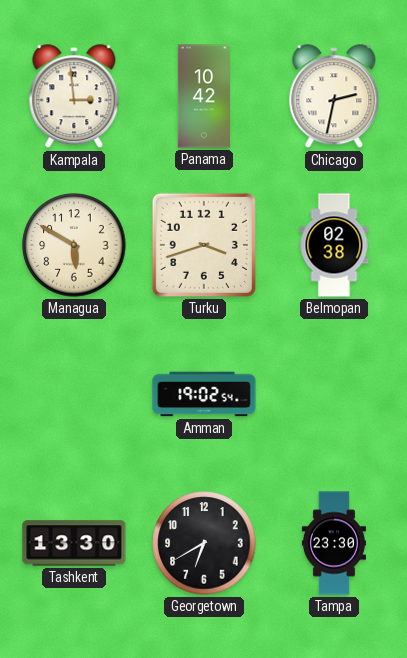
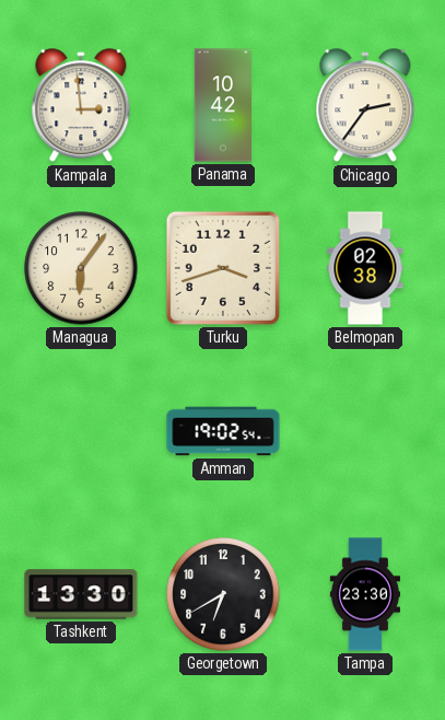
Chicago: 2:32 -> 2:36
Managua: 5:50 -> 6:06
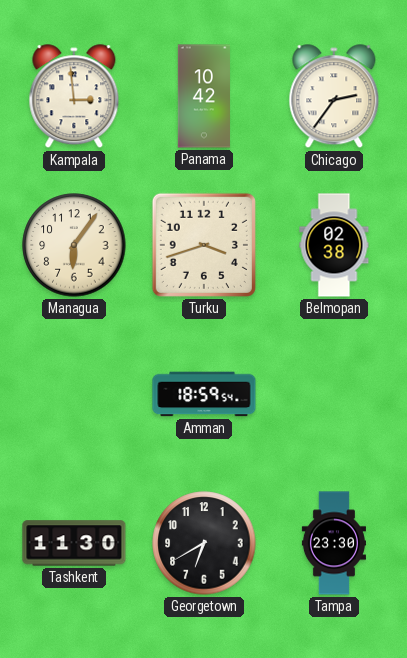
Amman: 19:02 -> 18:59
Tashkent: 13:30 -> 11:30
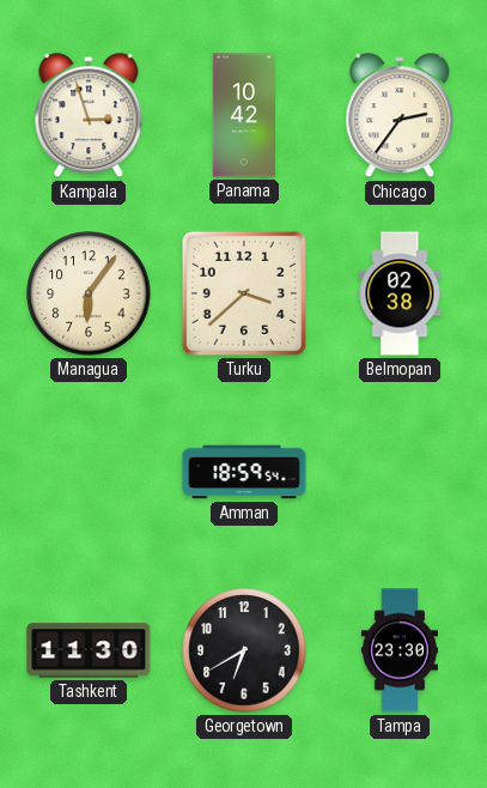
Kampala: 2:59 -> 2:57
Turku: 3:42 -> 3:38
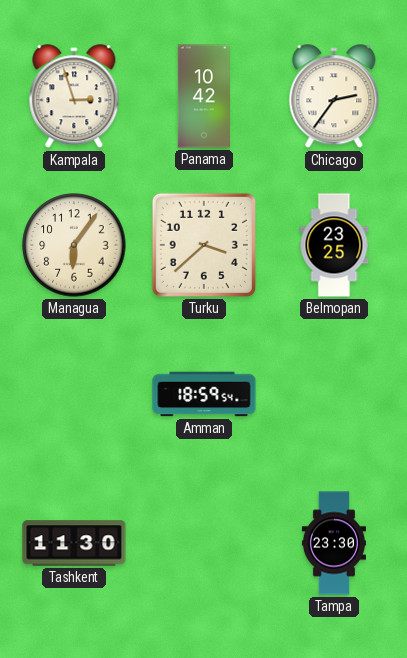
Belmopan: 02:38 -> 23:25
Georgetown: 6:40 -> none
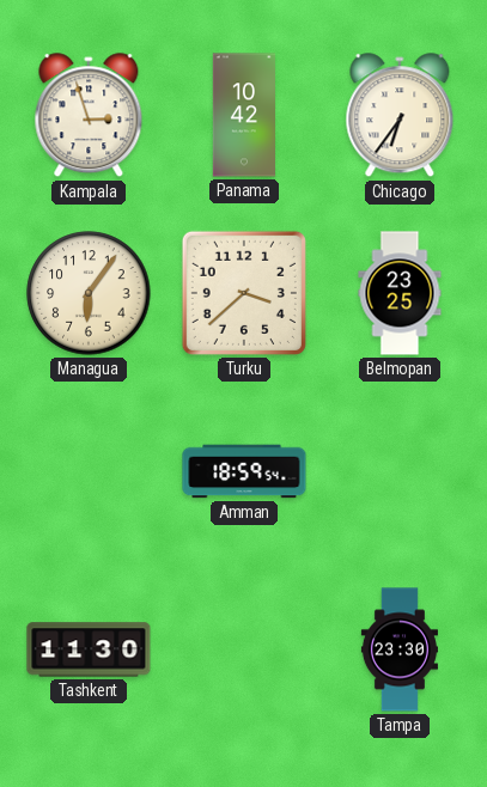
Chicago: 2:36 -> 6:36
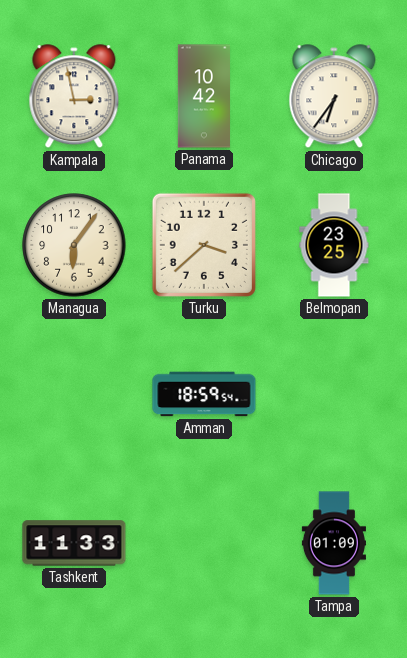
Kampala: 2:57 -> 2:58
Tashkent: 11:30 -> 11:33
Tampa: 23:30 -> 01:09
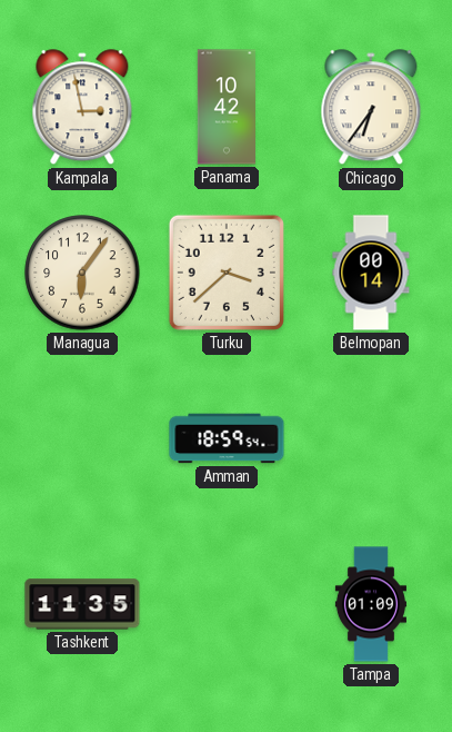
Belmopan: 23:25 -> 00:14
Tashkent: 11:33 -> 11:35
